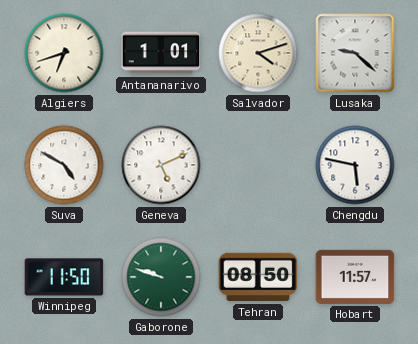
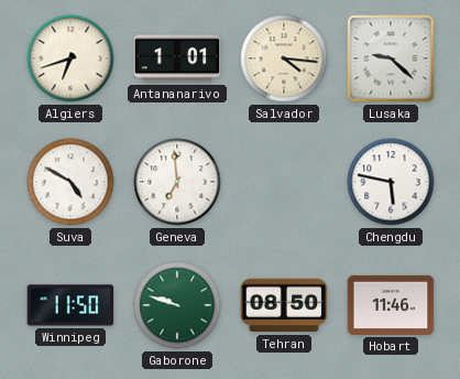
Salvador: 4:12 -> 4:16
Geneva: 5:11 -> 6:59
Hobart: 11:57 -> 11:46
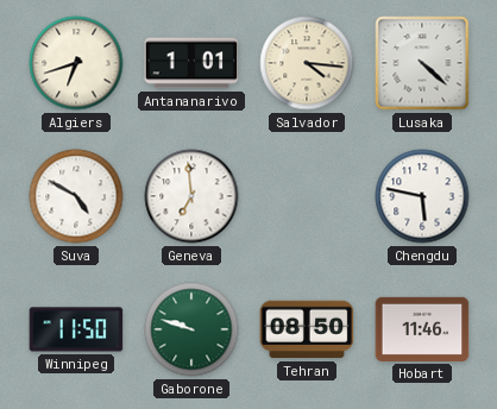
Lusaka: 9:22 -> 4:22
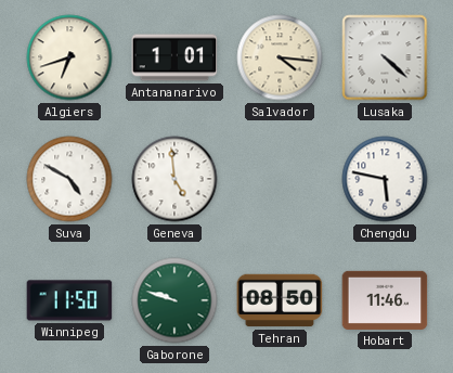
Geneva: 6:59 -> 4:59
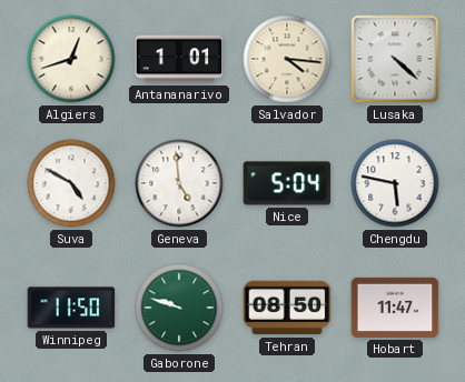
Algiers: 6:42 -> 12:42
Nice: none -> 5:04
Hobart: 11:46 -> 11:47
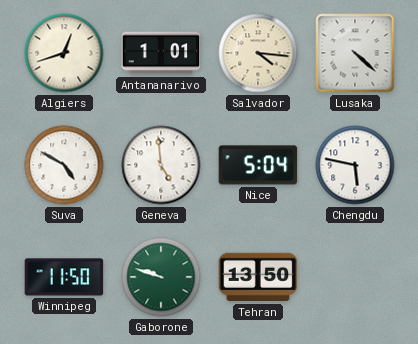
Tehran: 08:50 -> 13:50
Hobart: 11:47 -> none
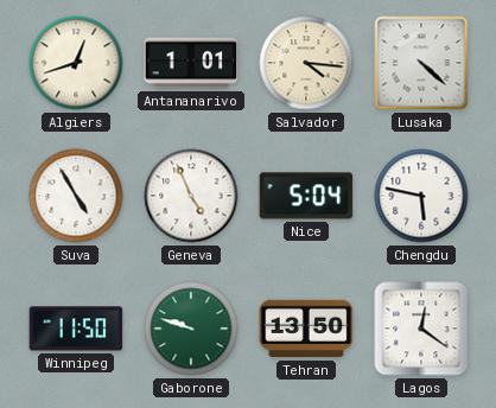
Suva: 4:50 -> 4:55
Geneva: 4:59 -> 4:56
Lagos: none -> 12:21
